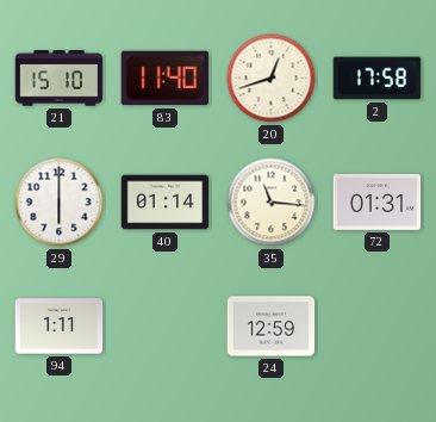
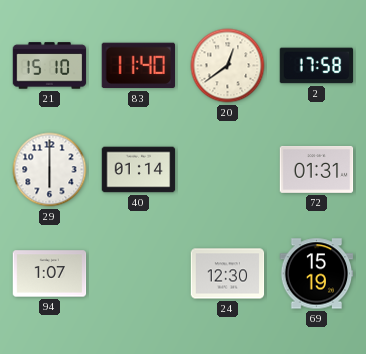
20: 12:42 -> 12:39
35: 11:16 -> none
94: 1:11 -> 1:07
24: 12:59 -> 12:30
69: none -> 15:19
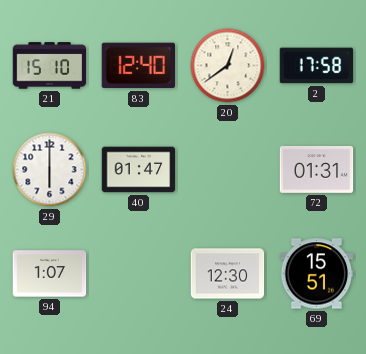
83: 11:40 -> 12:40
40: 01:14 -> 01:47
69: 15:19 -> 15:51
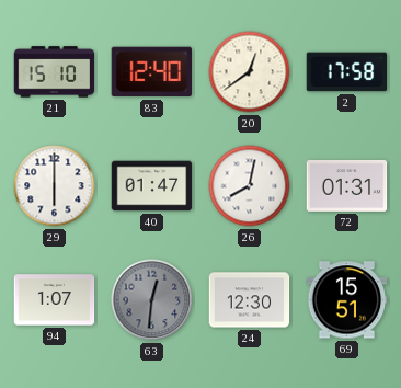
26: none -> 8:02
63: none -> 12:31
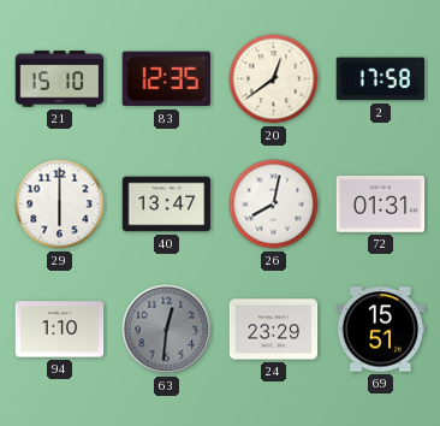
83: 12:40 -> 12:35
40: 01:47 -> 13:47
94: 1:07 -> 1:10
24: 12:30 -> 23:29
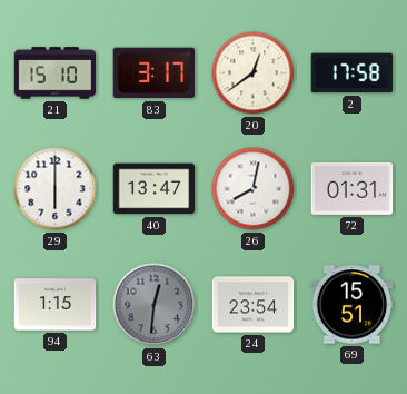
83: 12:35 -> 3:17
94: 1:10 -> 1:15
24: 23:29 -> 23:54
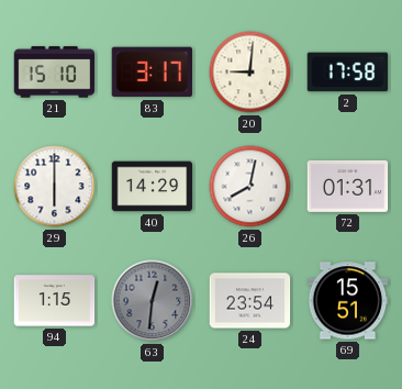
20: 12:39 -> 9:01
40: 13:47 -> 14:29
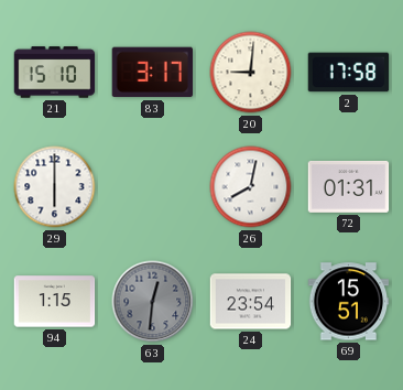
40: 14:29 -> none
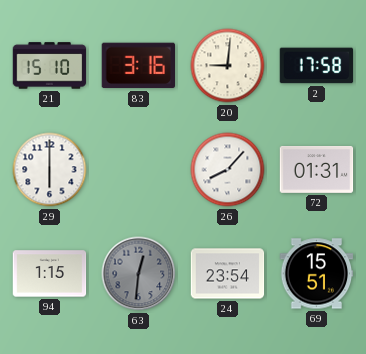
83: 3:17 -> 3:16
26: 8:02 -> 8:07
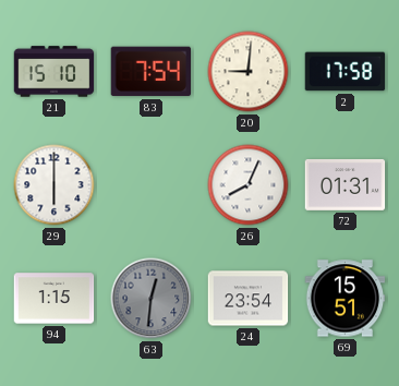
83: 3:16 -> 7:54
26: 8:07 -> 8:04
